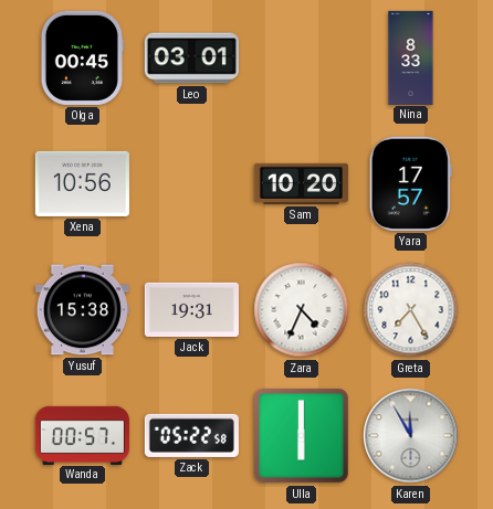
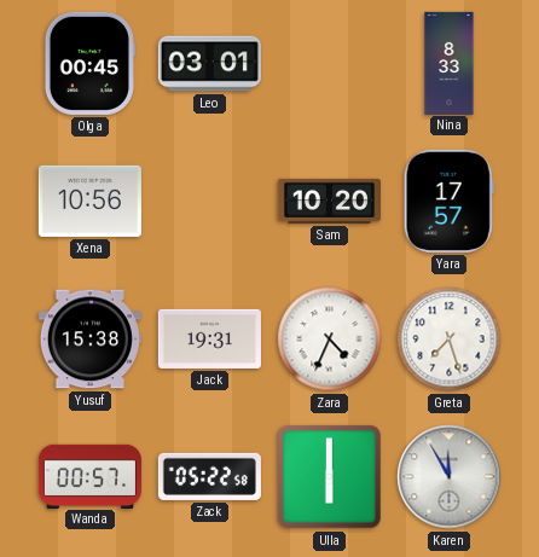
Greta: 7:25 -> 7:27
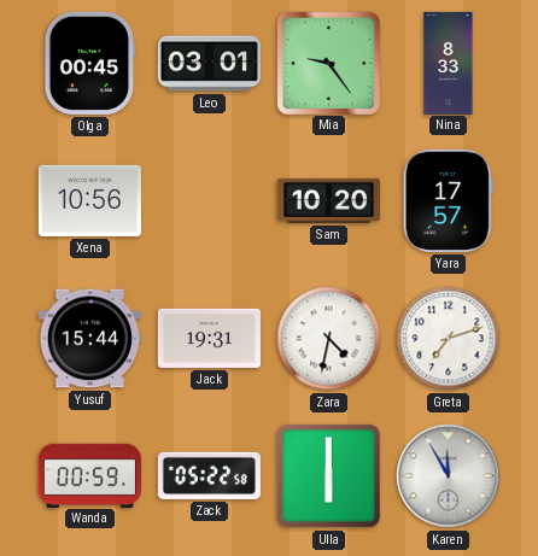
Mia: none -> 9:24
Yusuf: 15:38 -> 15:44
Zara: 4:34 -> 4:32
Greta: 7:27 -> 7:12
Wanda: 00:57 -> 00:59
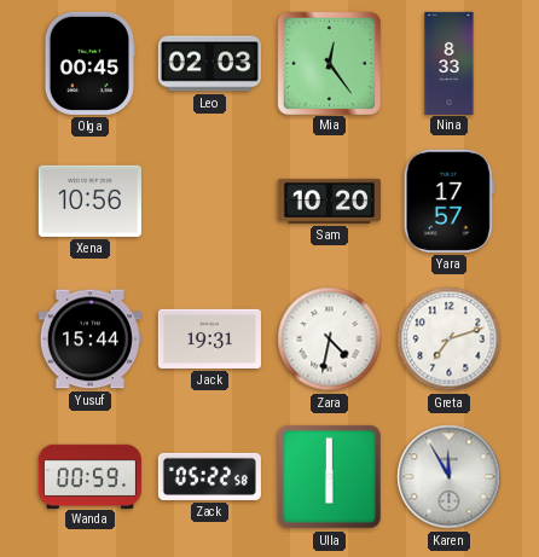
Leo: 03:01 -> 02:03
Mia: 9:24 -> 12:24
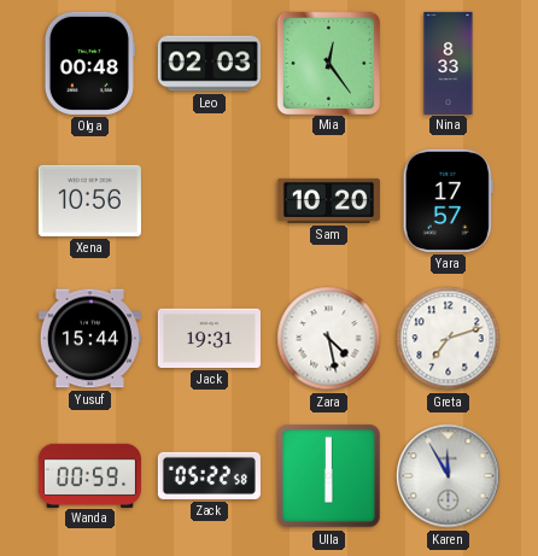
Olga: 00:45 -> 00:48
Zara: 4:32 -> 4:28
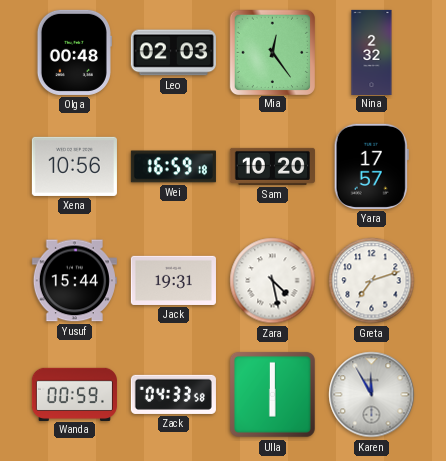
Nina: 8:33 -> 2:32
Wei: none -> 16:59
Zack: 05:22 -> 04:33
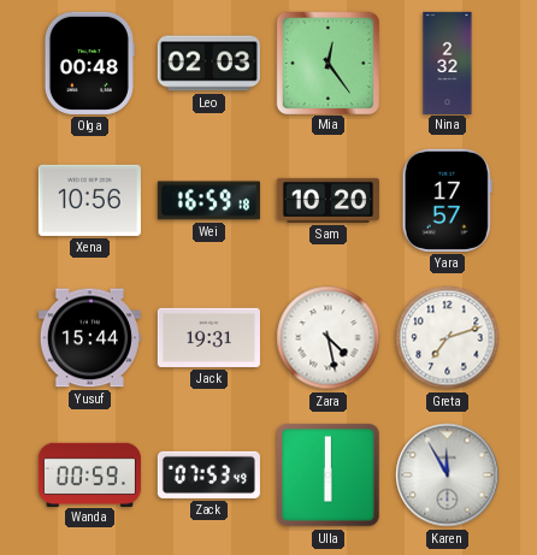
Zack: 04:33 -> 07:53
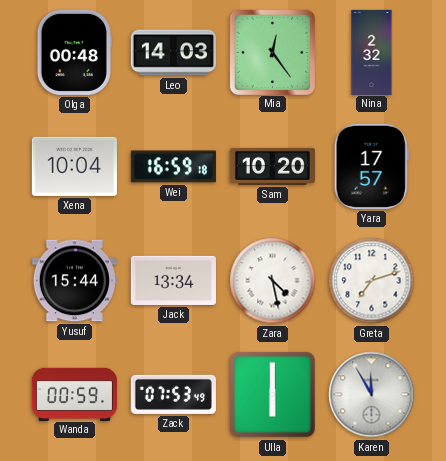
Leo: 02:03 -> 14:03
Xena: 10:56 -> 10:04
Jack: 19:31 -> 13:34
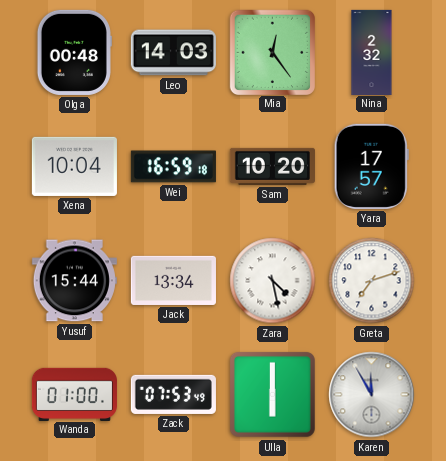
Wanda: 00:59 -> 01:00
